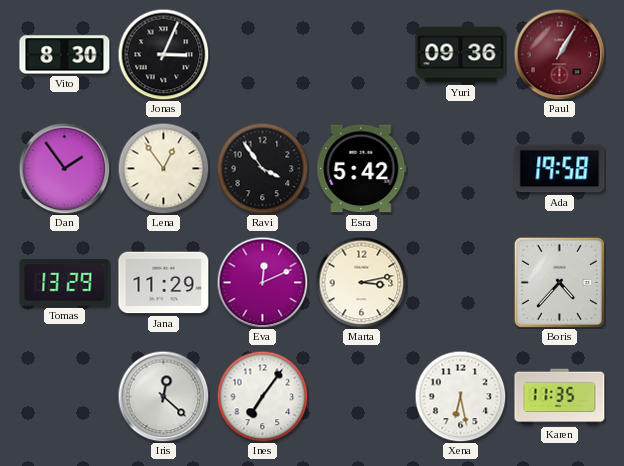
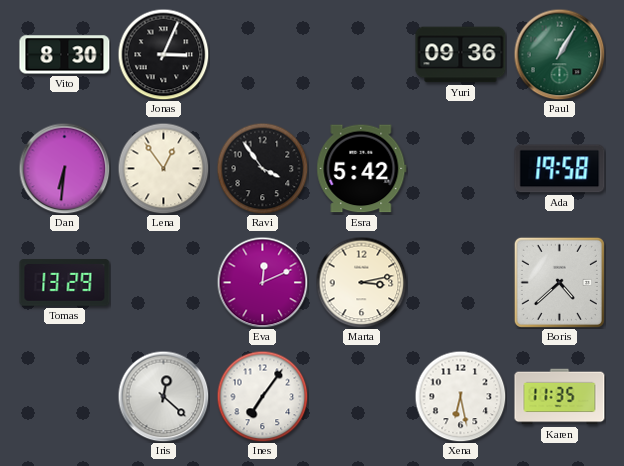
Paul dial: burgundy -> green
Dan: 1:54 -> 6:31
Jana: 11:29 -> none
Boris: 4:37 -> 4:38
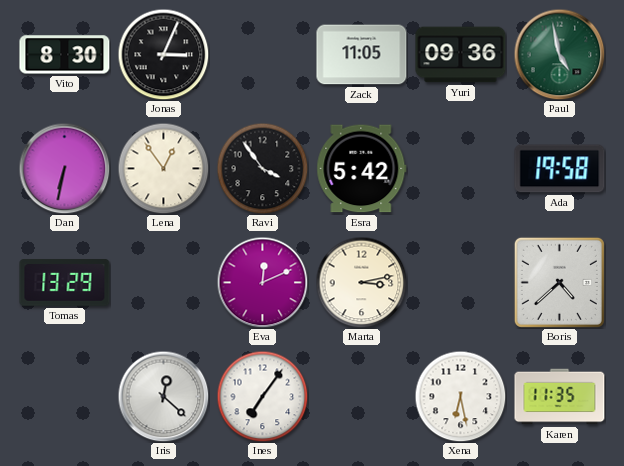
Zack: none -> 11:05
Paul: 1:05 -> 4:58
Dan: 6:31 -> 6:32
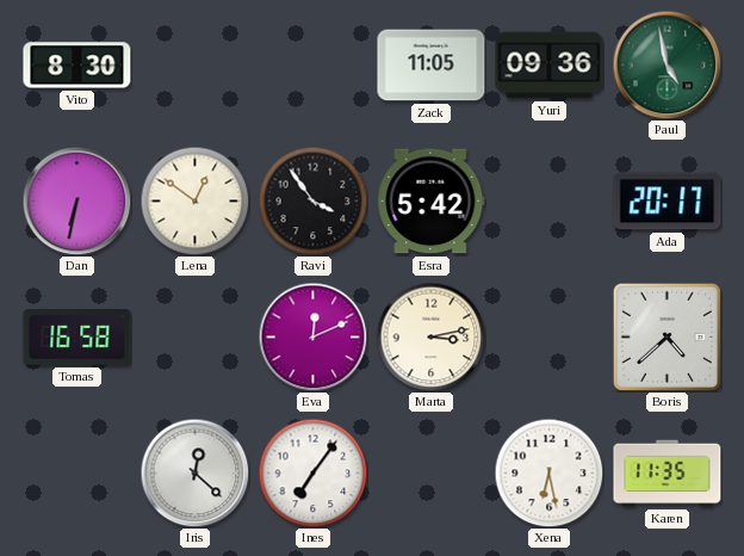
Jonas: 3:04 -> none
Lena: 12:54 -> 12:51
Ada: 19:58 -> 20:17
Tomas: 13:29 -> 16:58
